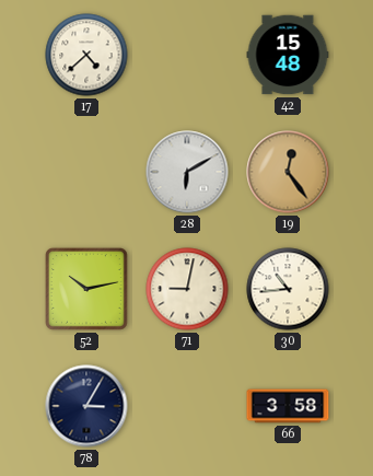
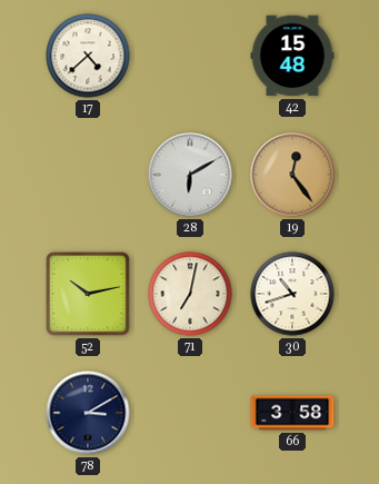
71: 9:02 -> 7:02
30: 10:44 -> 10:42
78: 3:05 -> 3:10
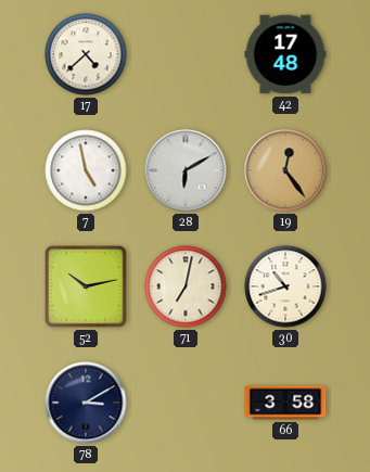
42: 15:48 -> 17:48
7: none -> 4:58
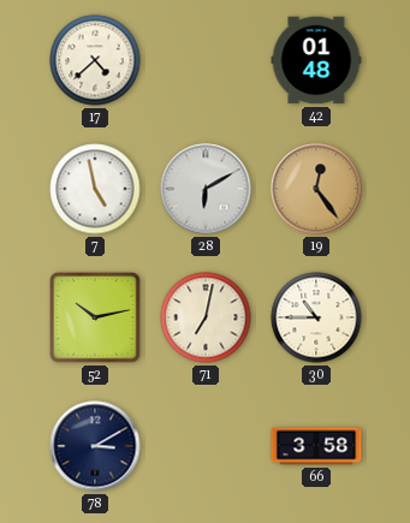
42: 17:48 -> 01:48
30: 10:42 -> 10:45
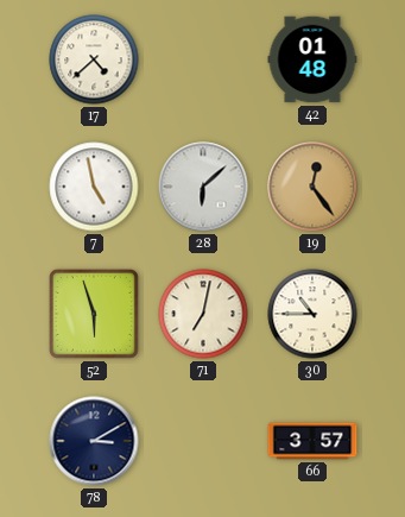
28: 6:10 -> 6:08
52: 10:13 -> 5:57
66: 3:58 -> 3:57
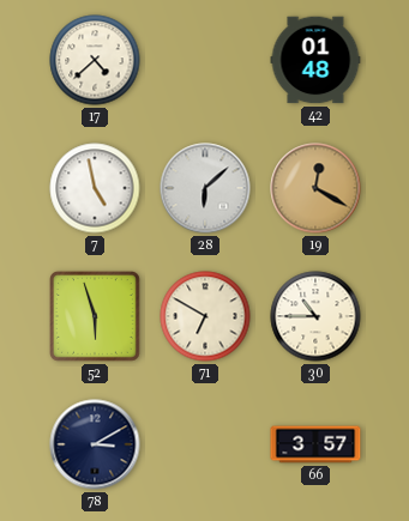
19: 12:24 -> 12:20
71: 7:02 -> 6:50
